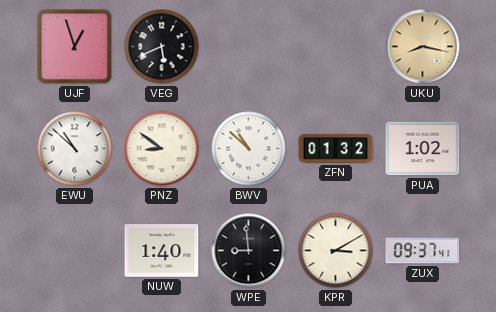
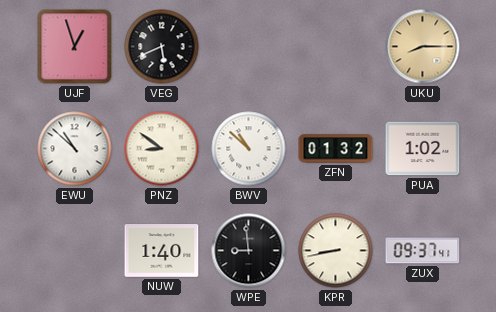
UKU: 8:17 -> 8:15
KPR: 3:10 -> 8:43
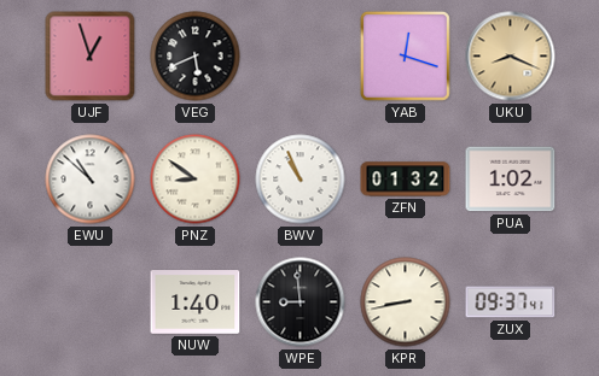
YAB: none -> 12:18
UKU: 8:15 -> 8:19
BWV: 10:52 -> 10:56
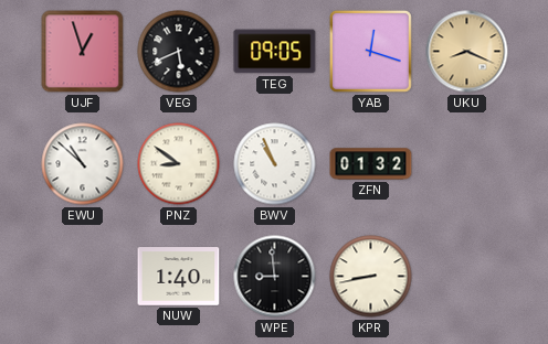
TEG: none -> 09:05
PUA: 1:02 -> none
ZUX: 09:37 -> none
